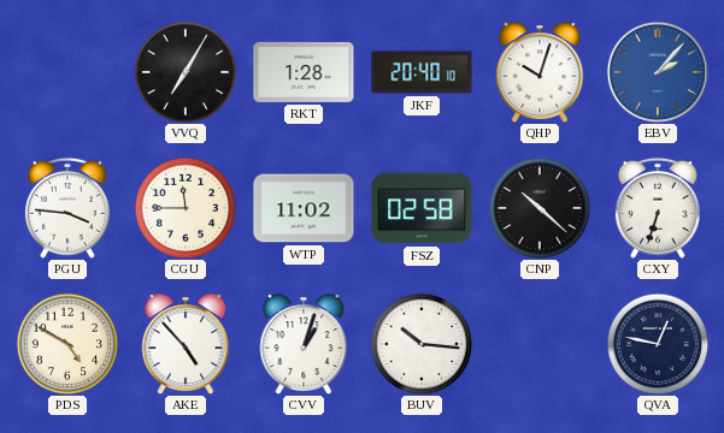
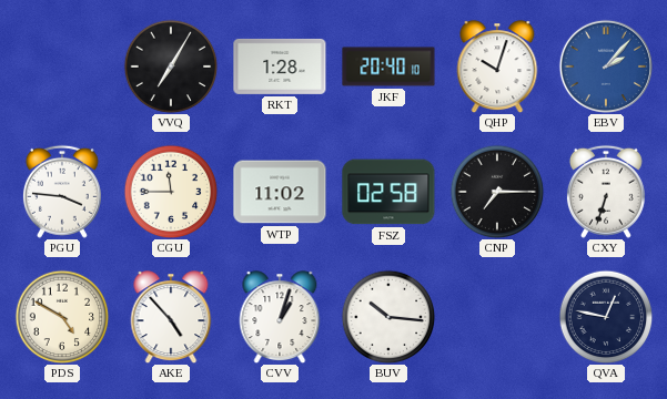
CNP: 10:22 -> 7:15
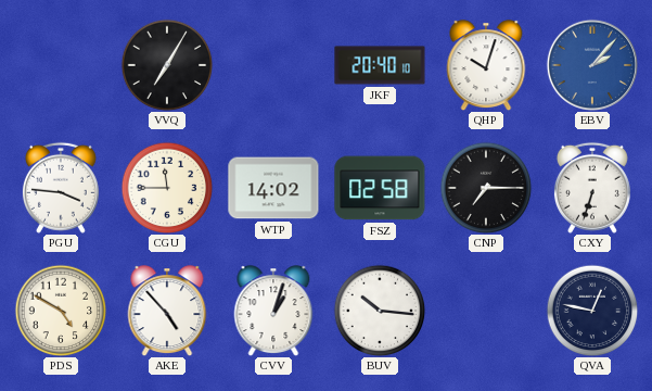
RKT: 1:28 -> none
WTP: 11:02 -> 14:02
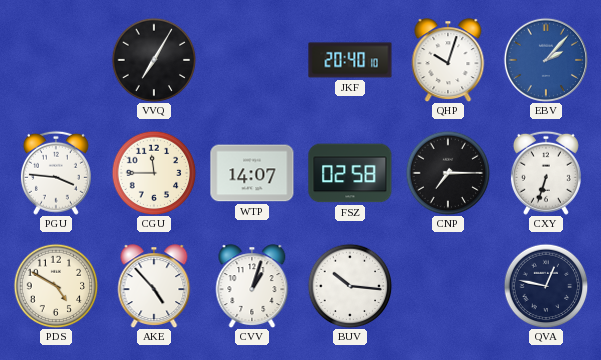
WTP: 14:02 -> 14:07
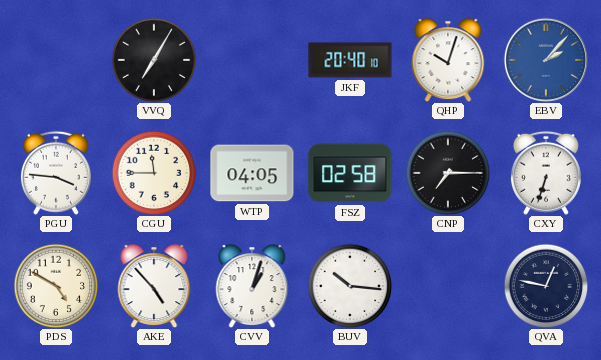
WTP: 14:07 -> 04:05
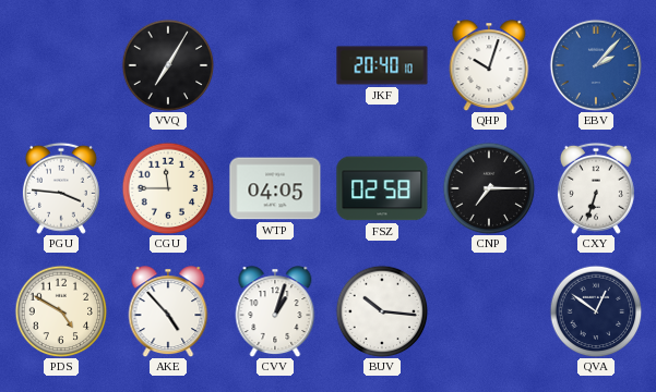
QVA: 12:47 -> 12:51
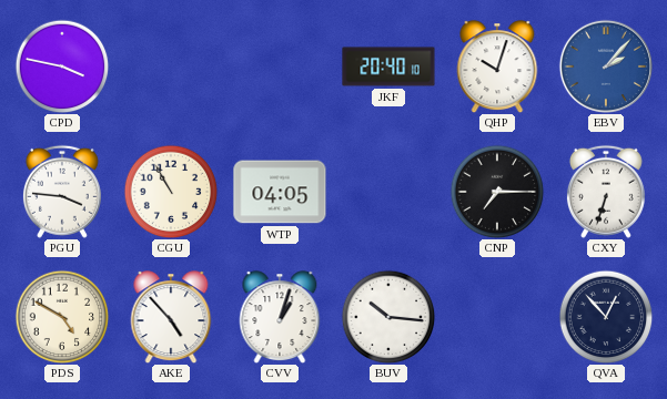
CPD: none -> 3:47
VVQ: 7:05 -> none
CGU: 11:45 -> 10:55
FSZ: 02:58 -> none
QVA: 12:51 -> 12:53
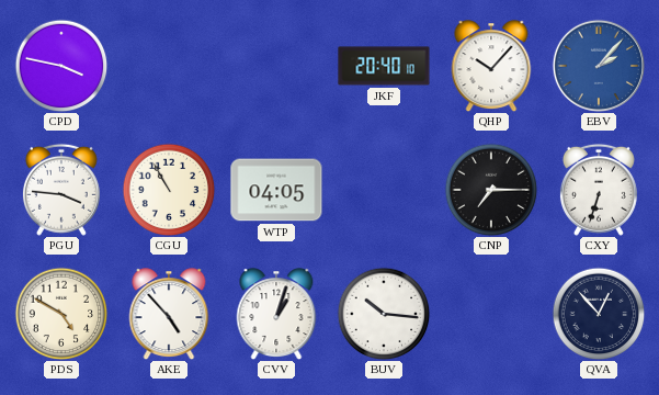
QHP: 10:03 -> 10:07
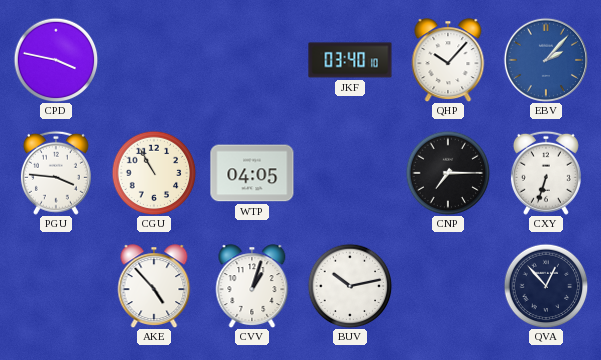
JKF: 20:40 -> 03:40
PDS: 4:50 -> none
BUV: 10:16 -> 10:13
